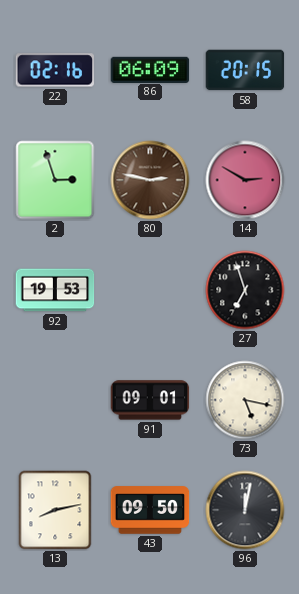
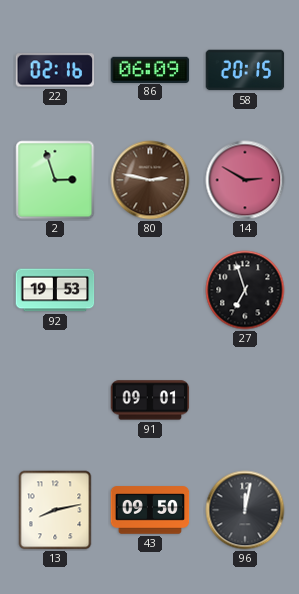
73: 5:17 -> none
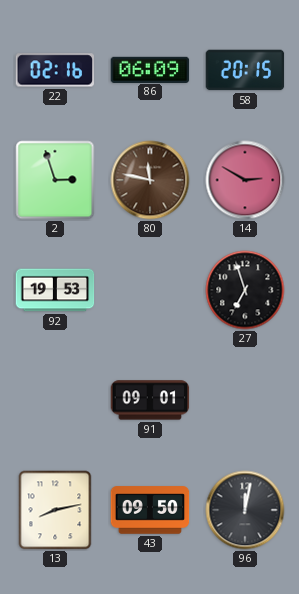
80: 2:47 -> 11:47
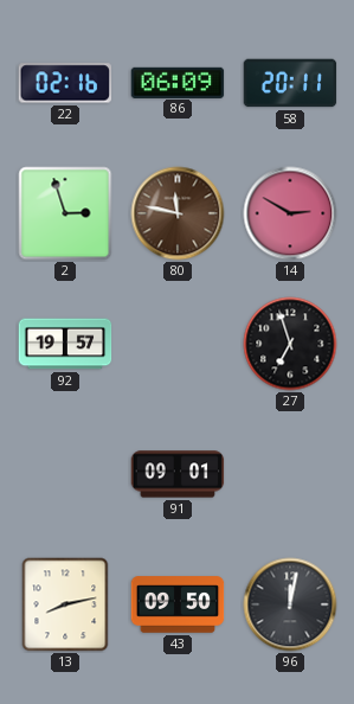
58: 20:15 -> 20:11
92: 19:53 -> 19:57
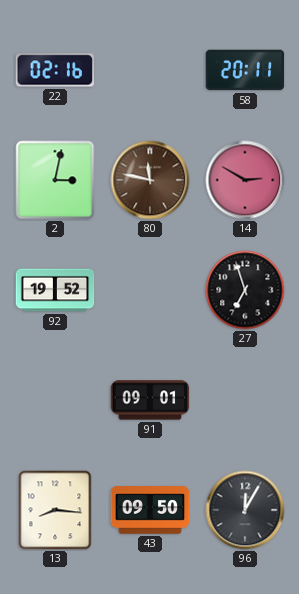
86: 06:09 -> none
2: 2:57 -> 3:02
92: 19:57 -> 19:52
13: 8:13 -> 8:16
96: 12:02 -> 12:05
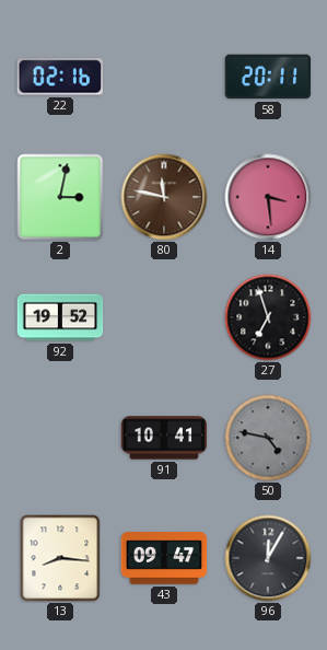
14: 2:50 -> 3:29
91: 09:01 -> 10:41
50: none -> 4:47
43: 09:50 -> 09:47
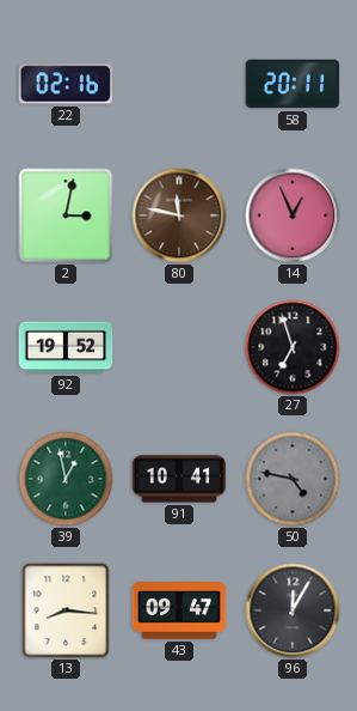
14: 3:29 -> 12:56
39: none -> 12:58
